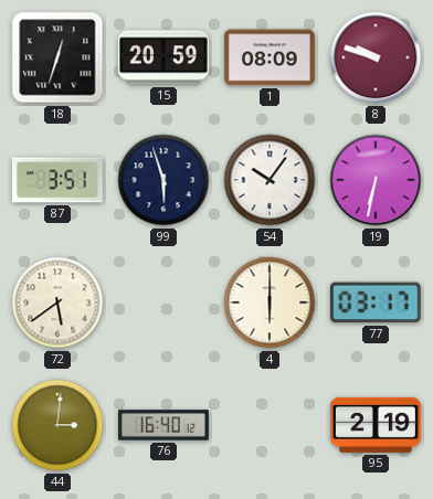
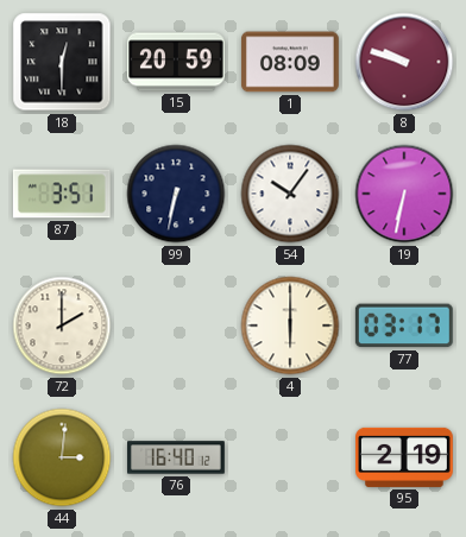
18: 12:33 -> 12:30
99: 5:57 -> 6:32
72: 5:39 -> 2:00
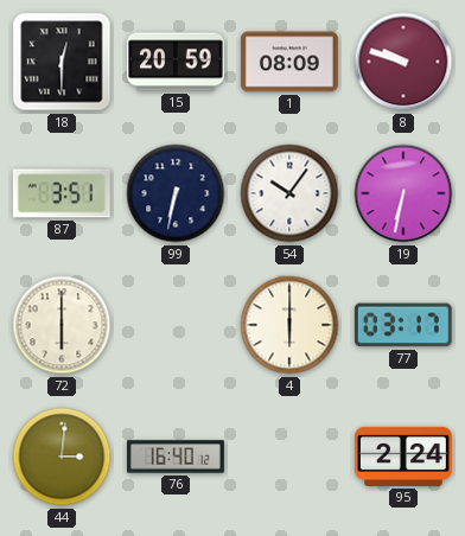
72: 2:00 -> 6:00
95: 2:19 -> 2:24
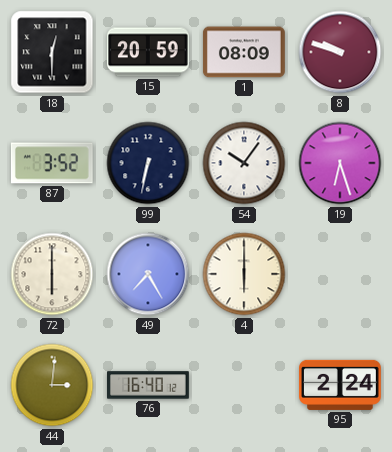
87: 3:51 -> 3:52
19: 6:32 -> 6:27
49: none -> 7:25
77: 03:17 -> none
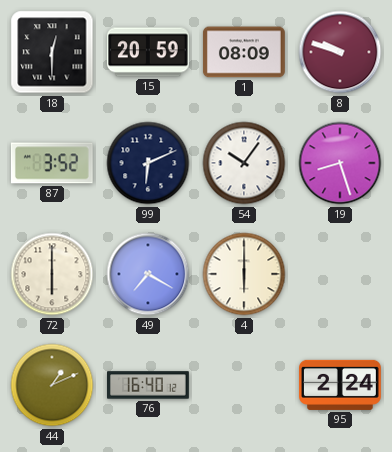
99: 6:32 -> 6:11
19: 6:27 -> 8:27
49: 7:25 -> 7:20
44: 3:01 -> 1:11
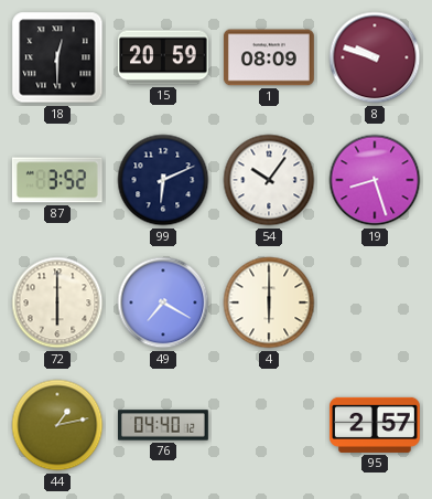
44: 1:11 -> 1:13
76: 16:40 -> 04:40
95: 2:24 -> 2:57
